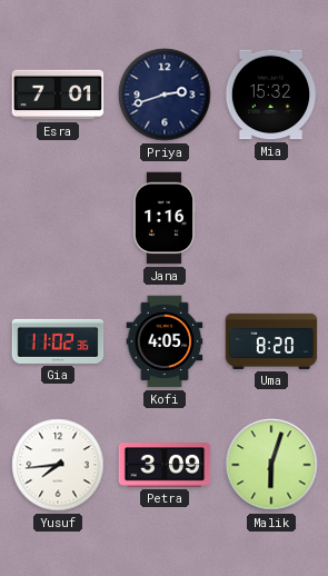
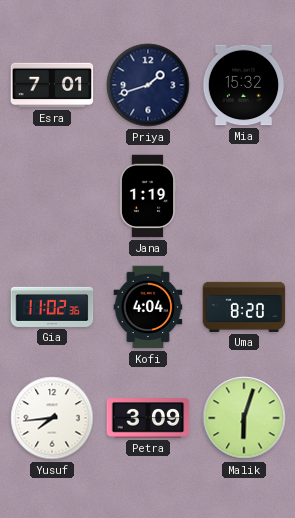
Priya: 2:42 -> 1:42
Jana: 1:16 -> 1:19
Kofi: 4:05 -> 4:04
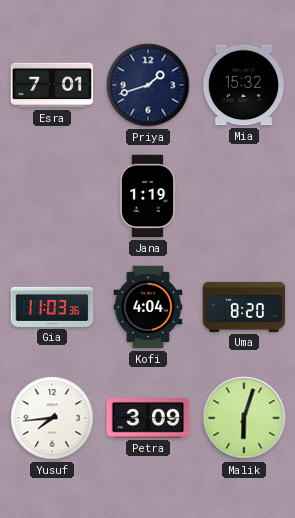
Gia: 11:02 -> 11:03
